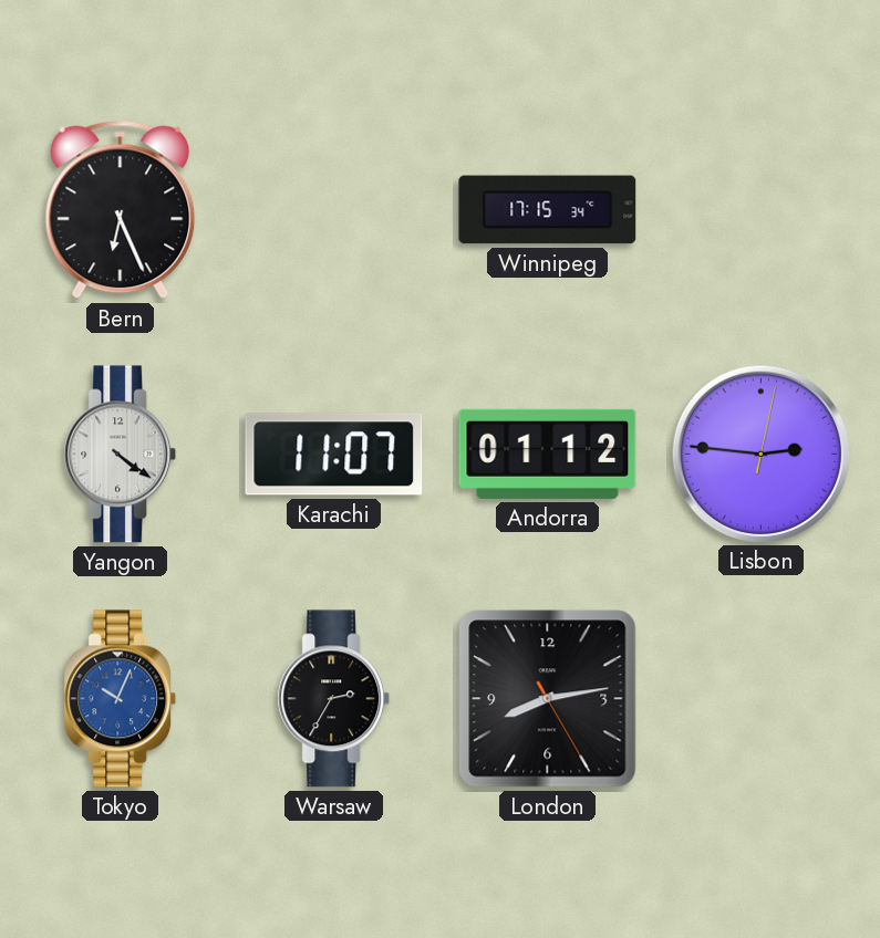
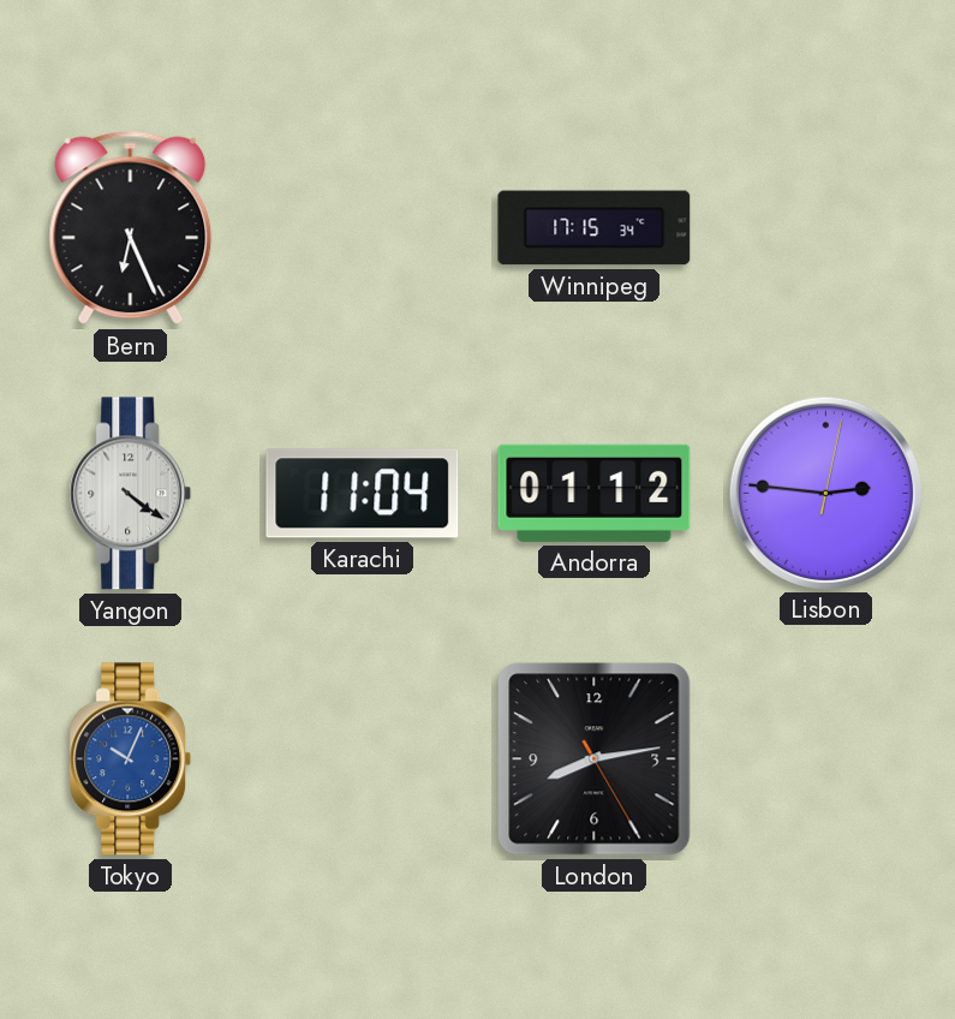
Karachi: 11:07 -> 11:04
Warsaw: 2:35 -> none
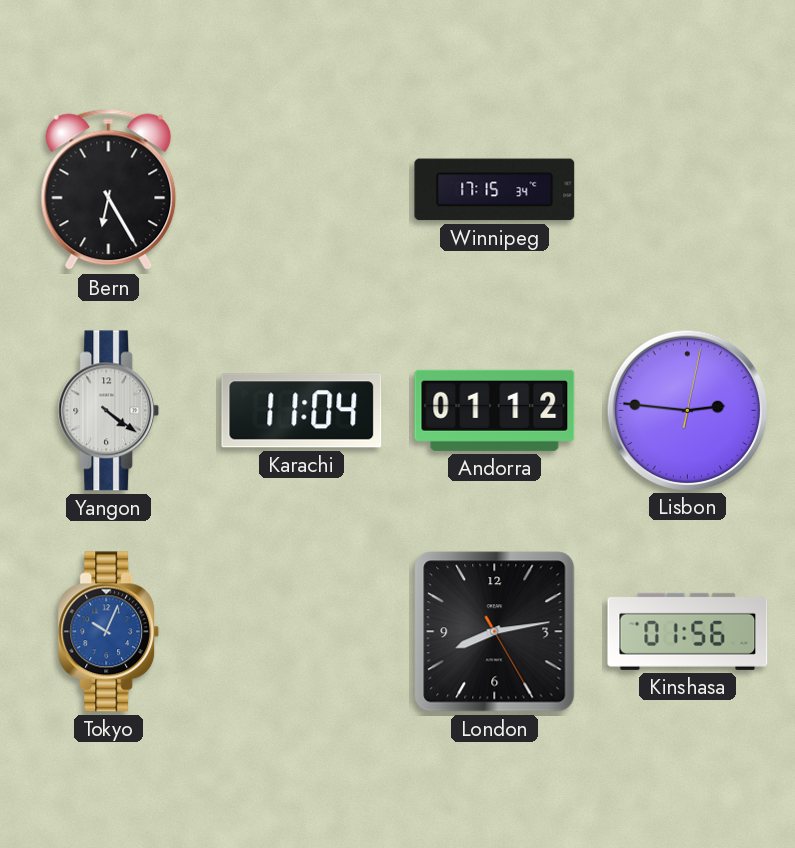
Bern: 6:26 -> 6:25
Kinshasa: none -> 01:56
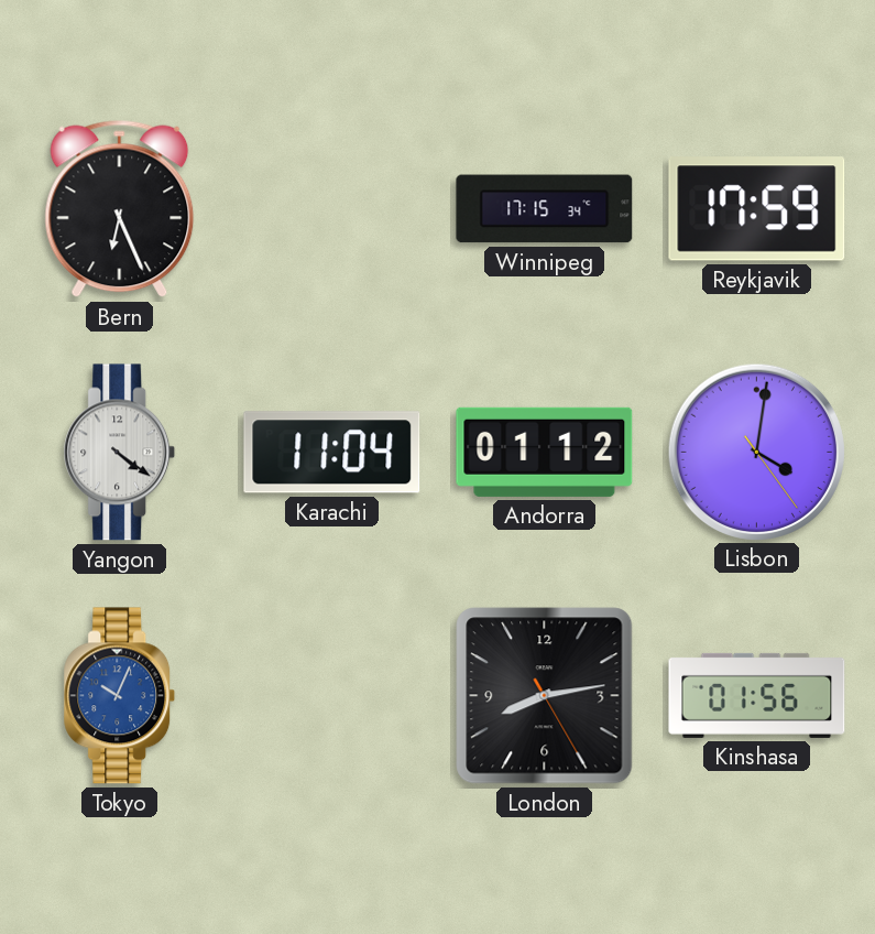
Bern: 6:25 -> 6:26
Reykjavik: none -> 17:59
Lisbon: 2:46 -> 4:01
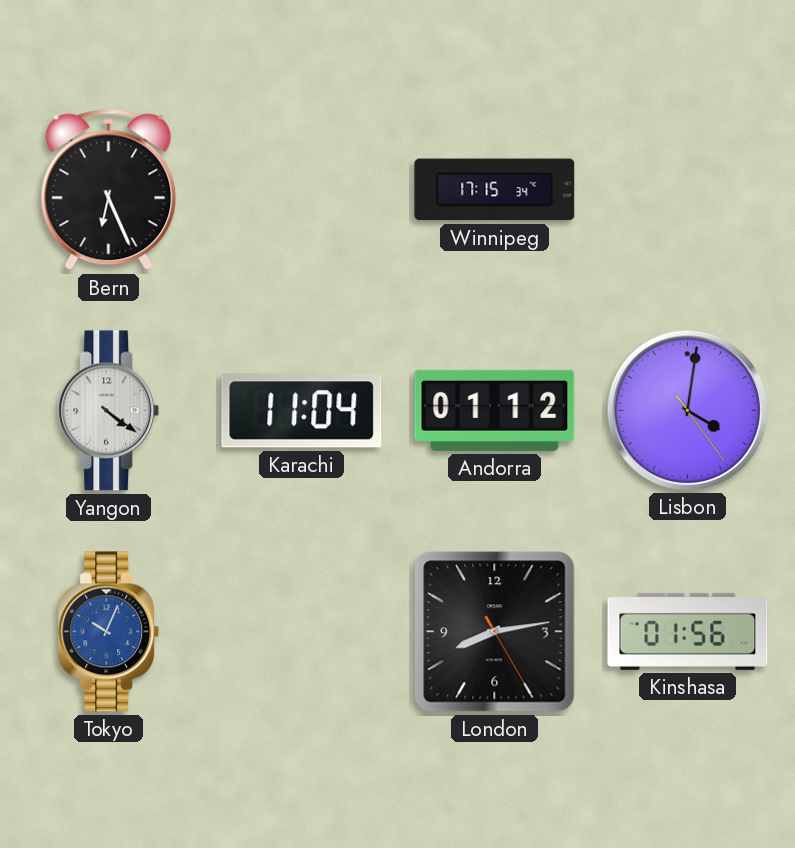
Reykjavik: 17:59 -> none
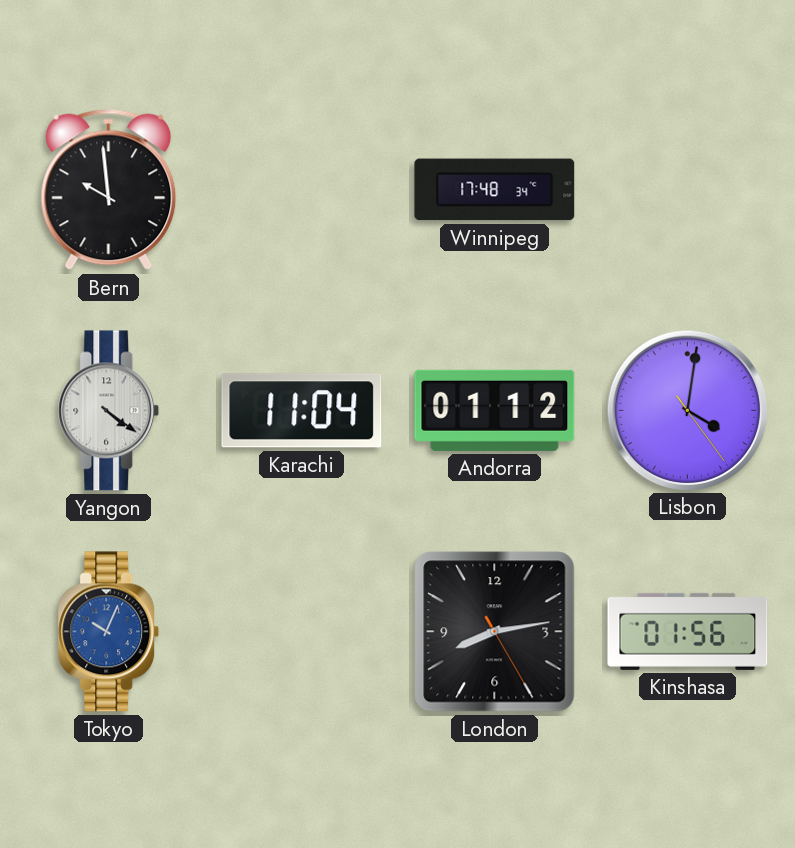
Bern: 6:26 -> 9:59
Winnipeg: 17:15 -> 17:48
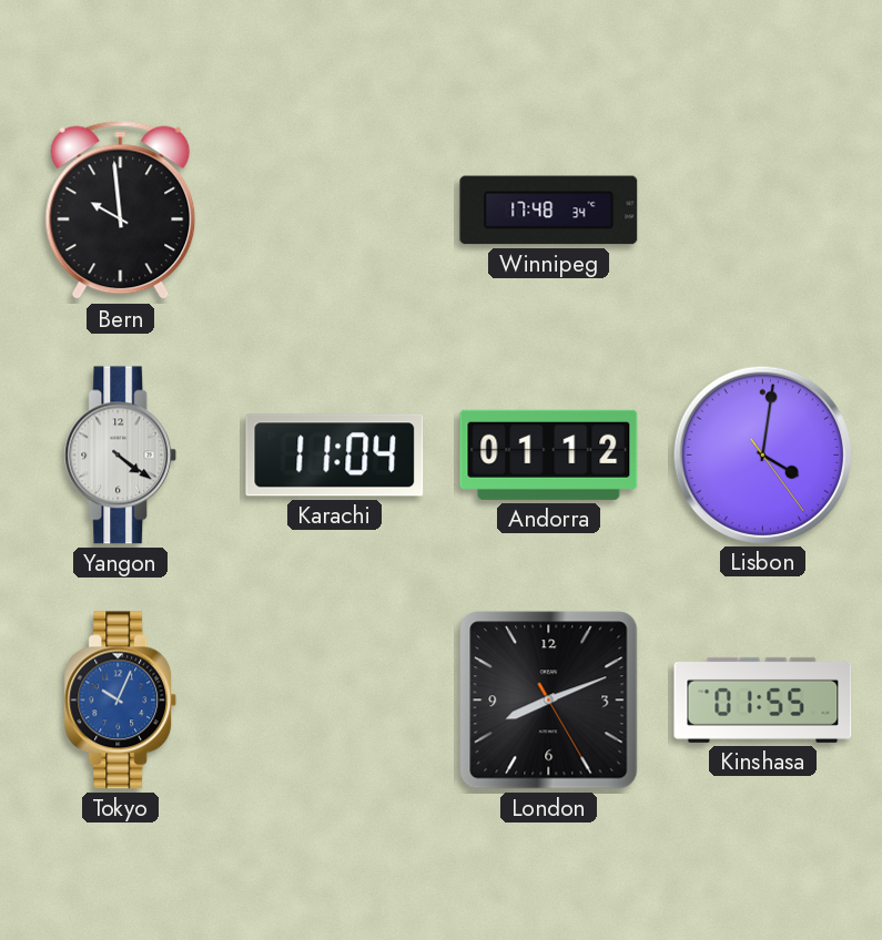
London: 8:13 -> 8:11
Kinshasa: 01:56 -> 01:55
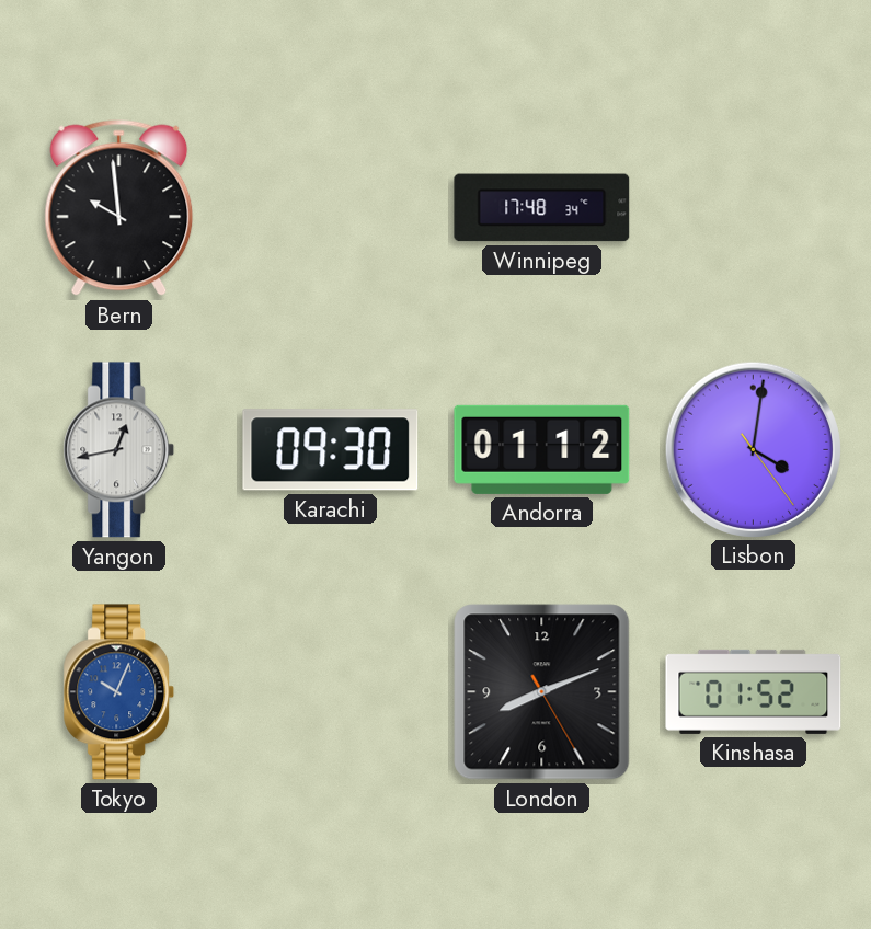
Yangon: 4:21 -> 12:43
Karachi: 11:04 -> 09:30
Kinshasa: 01:55 -> 01:52
